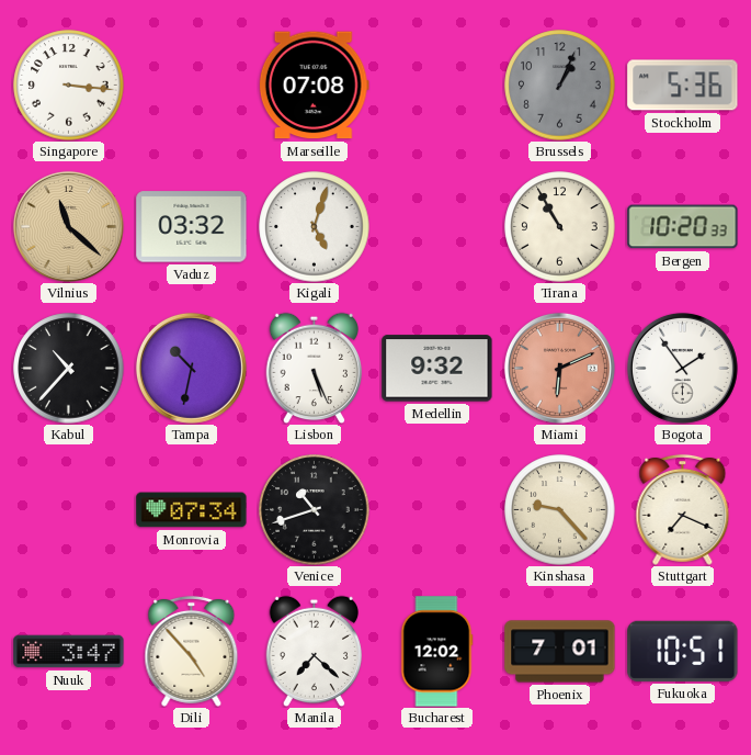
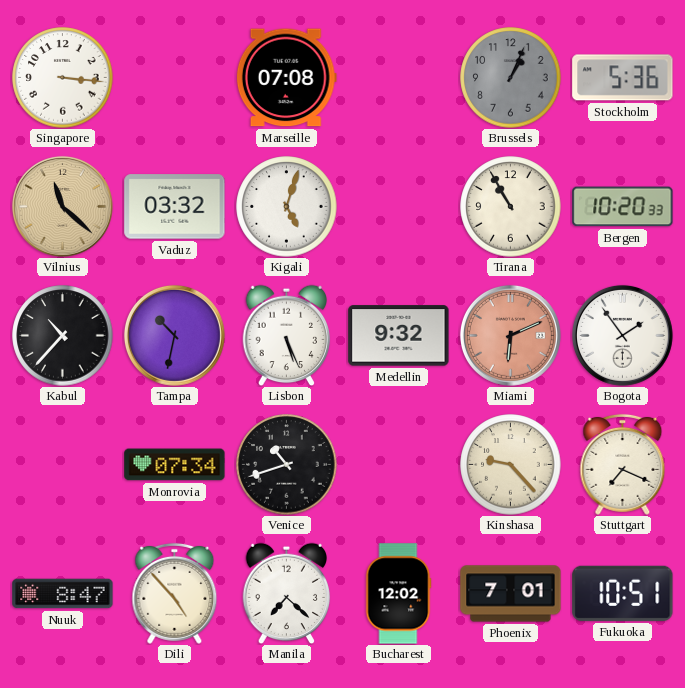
Nuuk: 3:47 -> 8:47
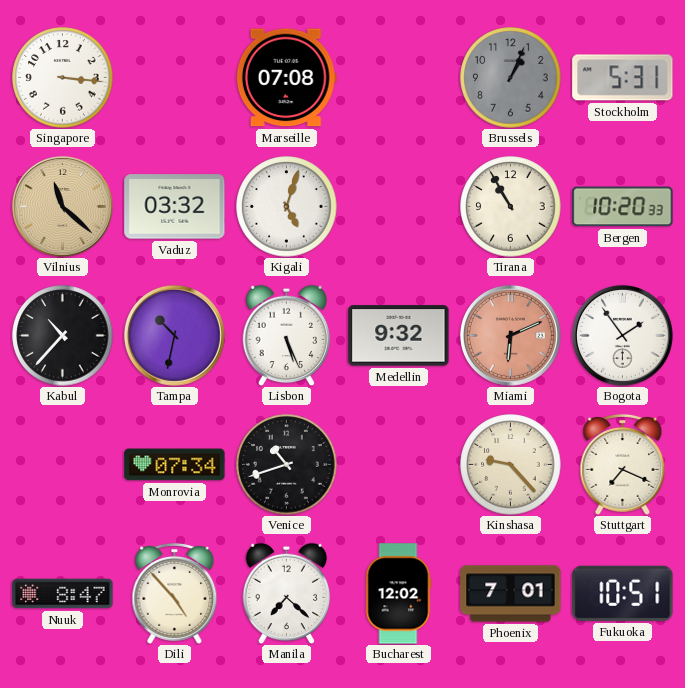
Stockholm: 5:36 -> 5:31
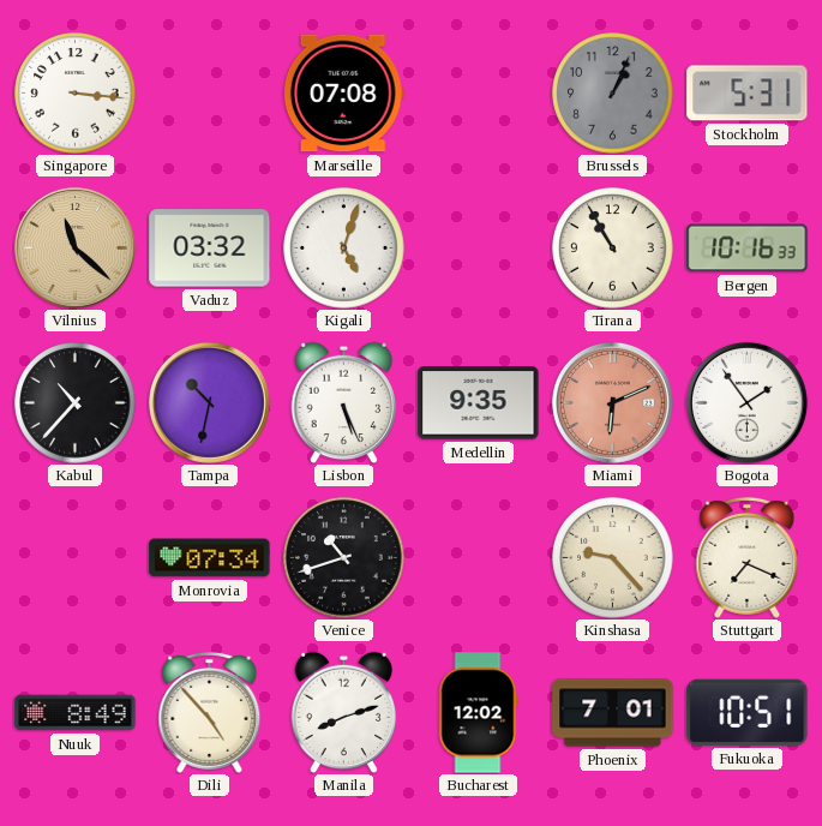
Bergen: 10:20 -> 10:16
Medellin: 9:32 -> 9:35
Nuuk: 8:47 -> 8:49
Manila: 7:22 -> 8:12
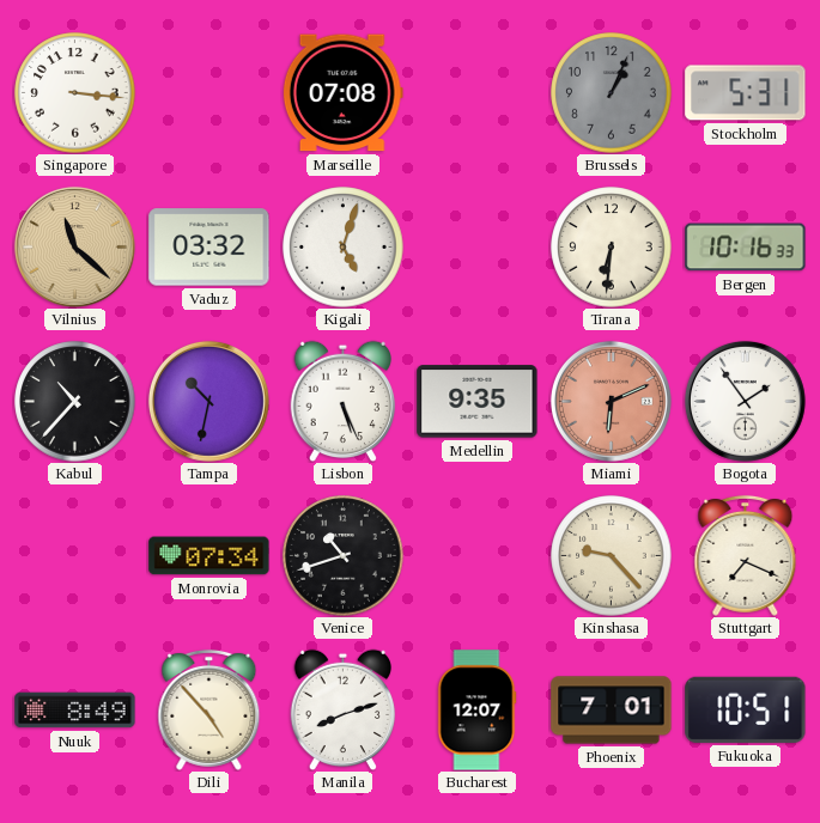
Tirana: 10:55 -> 6:31
Bucharest: 12:02 -> 12:07
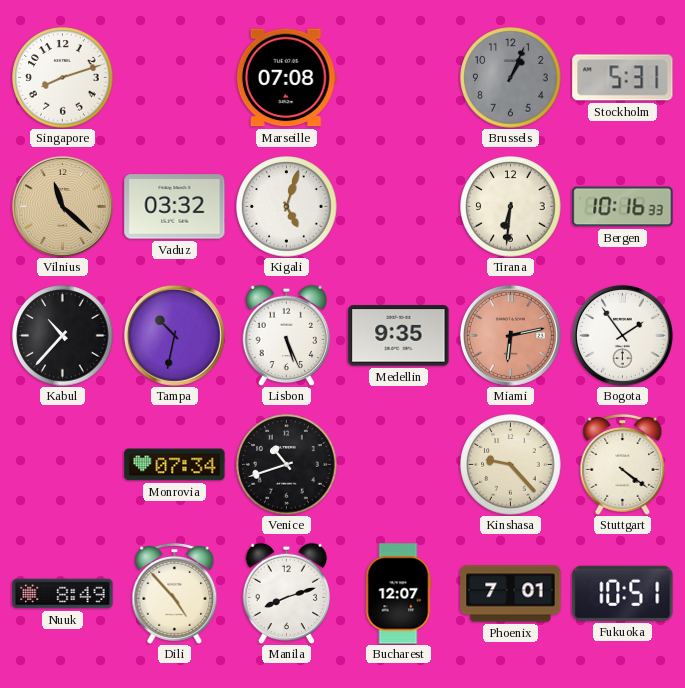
Singapore: 3:16 -> 8:12
Miami: 6:11 -> 6:13
Stuttgart: 7:19 -> 4:21
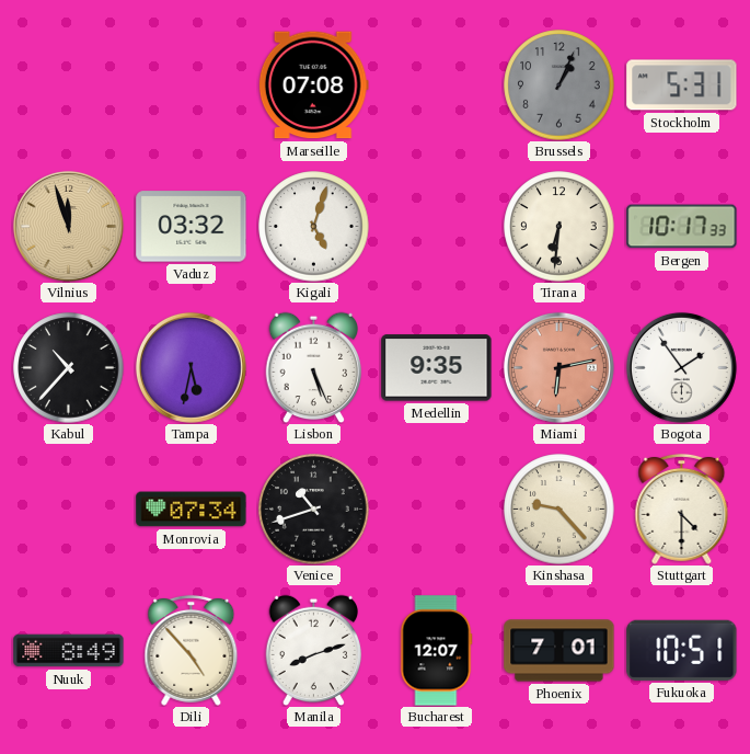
Singapore: 8:12 -> none
Vilnius: 11:22 -> 11:57
Bergen: 10:16 -> 10:17
Tampa: 10:32 -> 5:32
Stuttgart: 4:21 -> 4:30
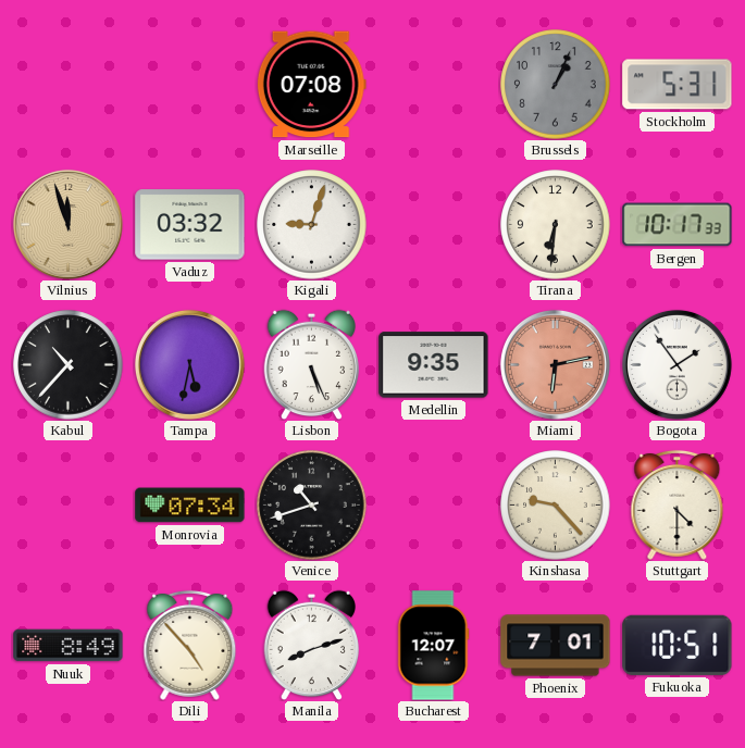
Kigali: 5:03 -> 9:03
